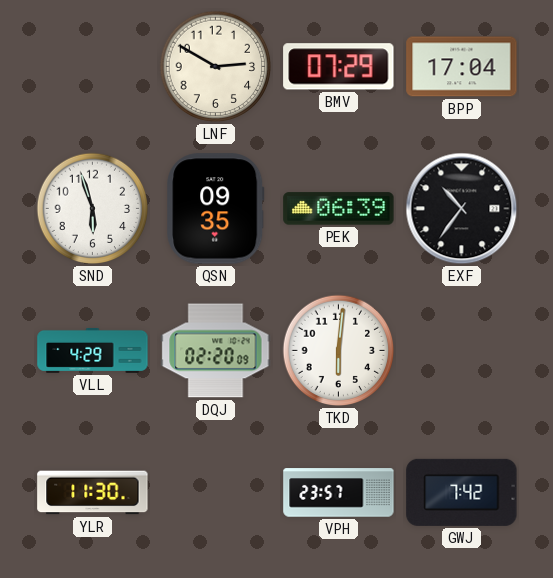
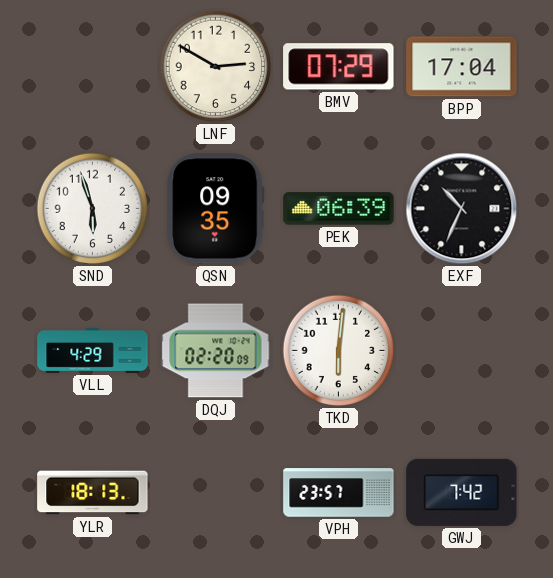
EXF: 10:36 -> 10:34
YLR: 11:30 -> 18:13
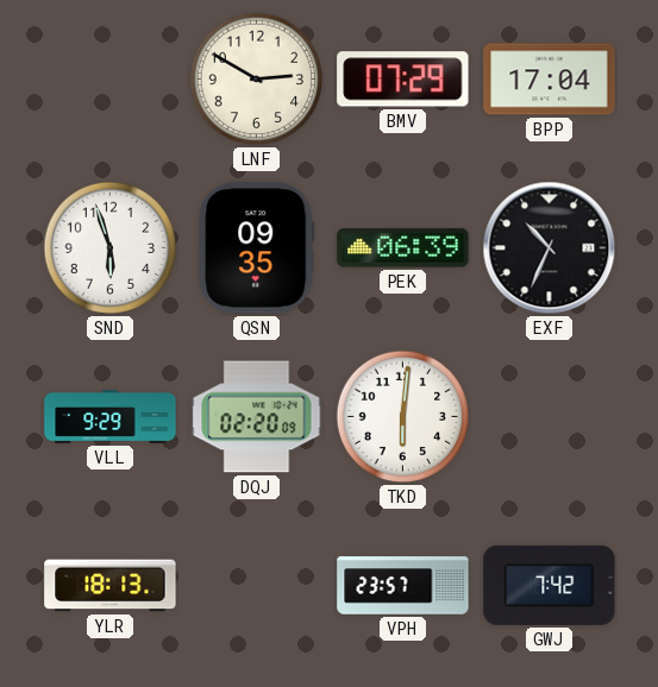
VLL: 4:29 -> 9:29
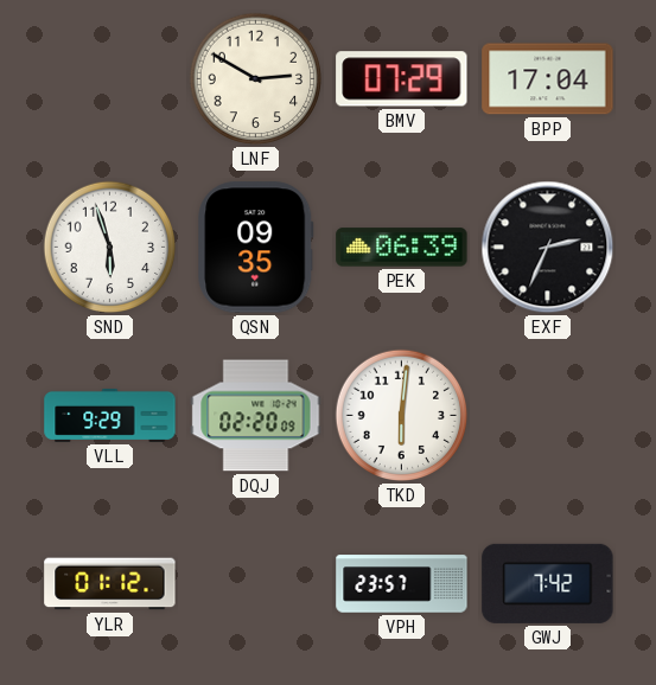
EXF: 10:34 -> 2:34
YLR: 18:13 -> 01:12
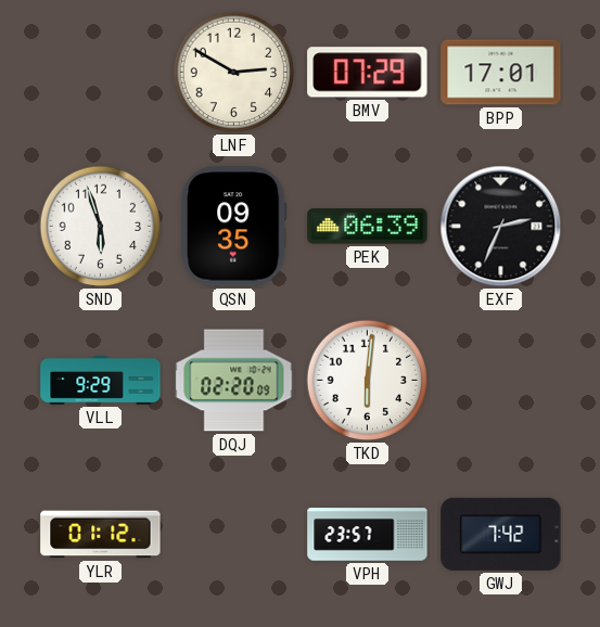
BPP: 17:04 -> 17:01
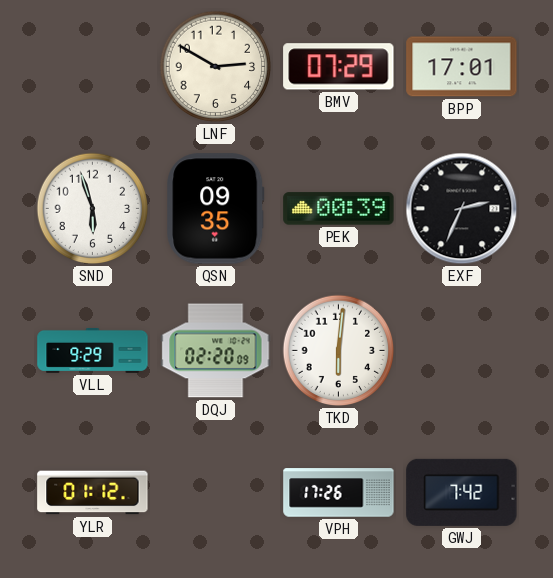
PEK: 06:39 -> 00:39
VPH: 23:57 -> 17:26
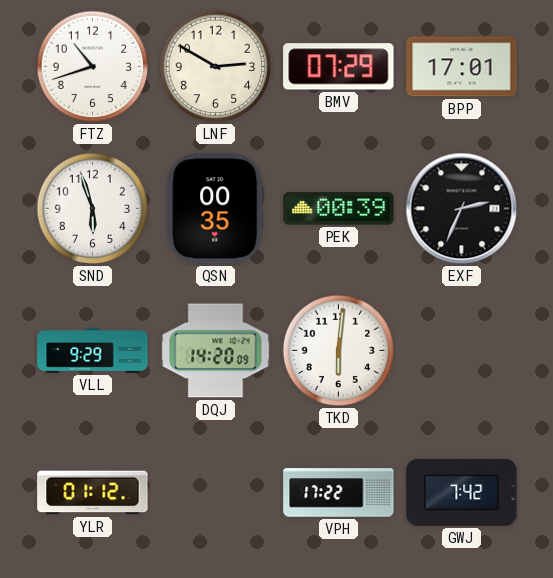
FTZ: none -> 10:42
QSN: 09:35 -> 00:35
DQJ: 02:20 -> 14:20
VPH: 17:26 -> 17:22
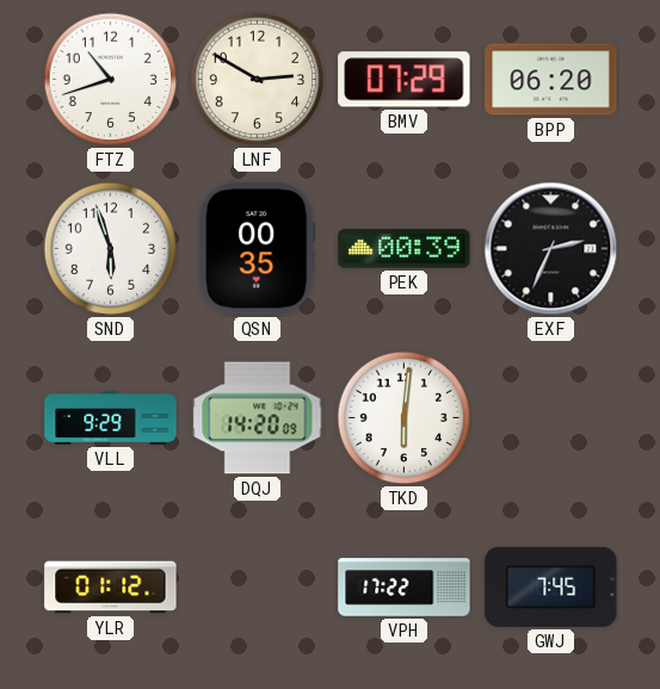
BPP: 17:01 -> 06:20
GWJ: 7:42 -> 7:45
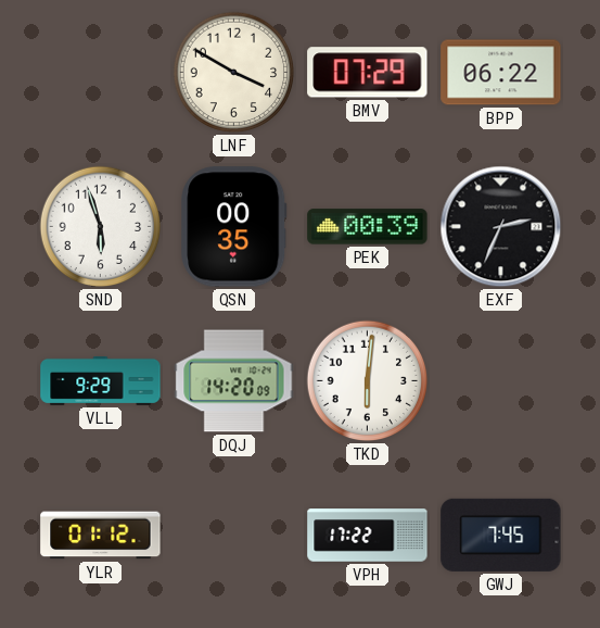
FTZ: 10:42 -> none
LNF: 2:50 -> 3:50
BPP: 06:20 -> 06:22
